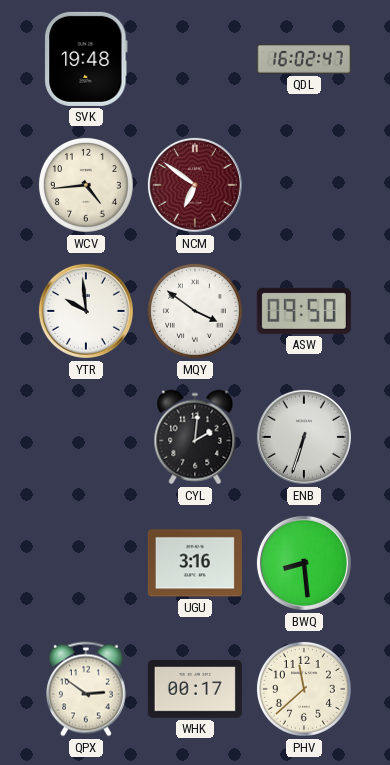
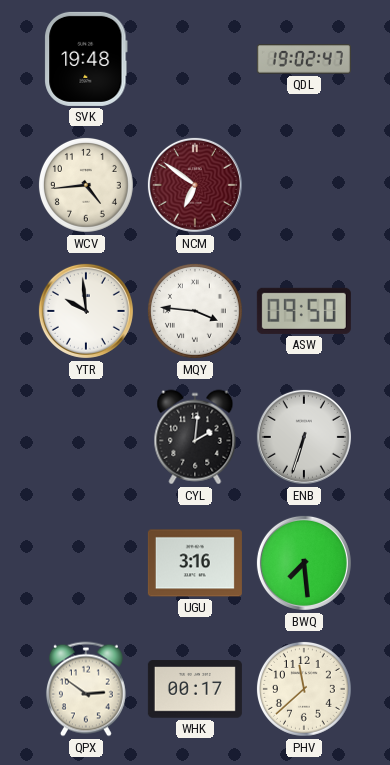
QDL: 16:02 -> 19:02
MQY: 3:51 -> 3:46
BWQ: 8:29 -> 7:29
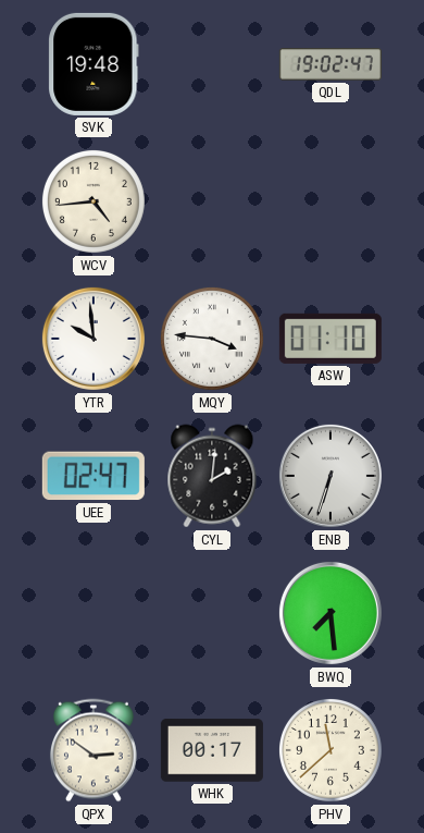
NCM: 6:51 -> none
ASW: 09:50 -> 01:10
UEE: none -> 02:47
UGU: 3:16 -> none
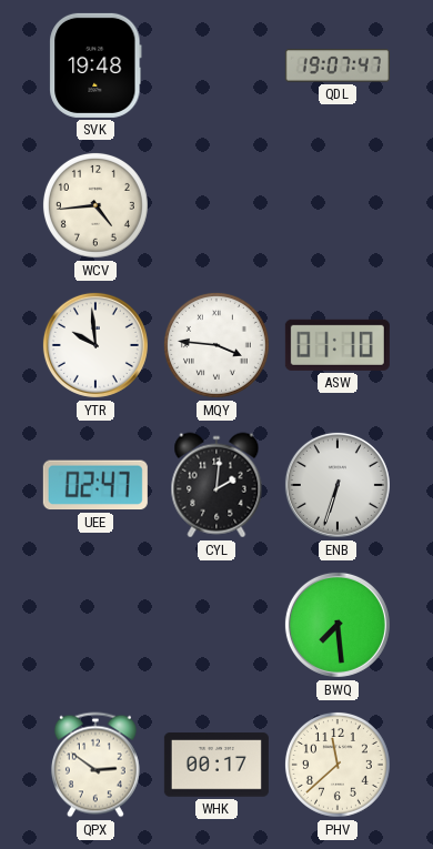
QDL: 19:02 -> 19:07
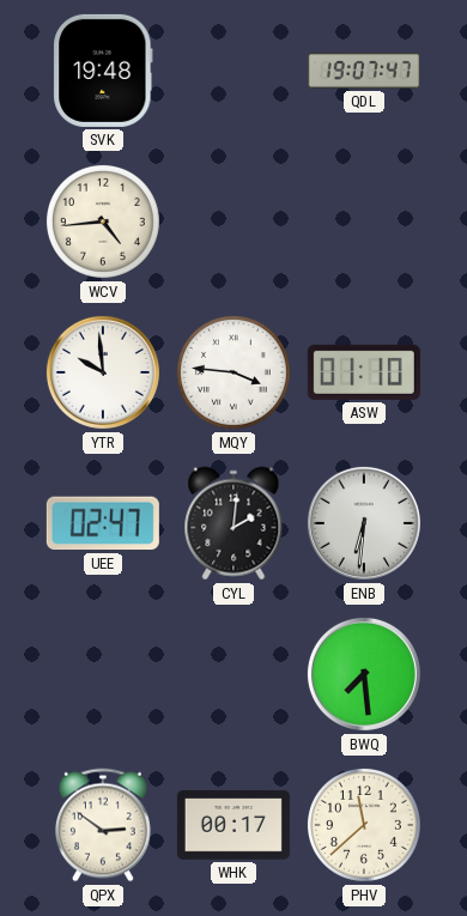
ENB: 6:33 -> 6:31
